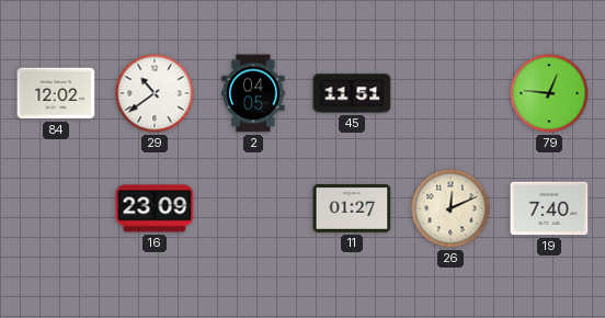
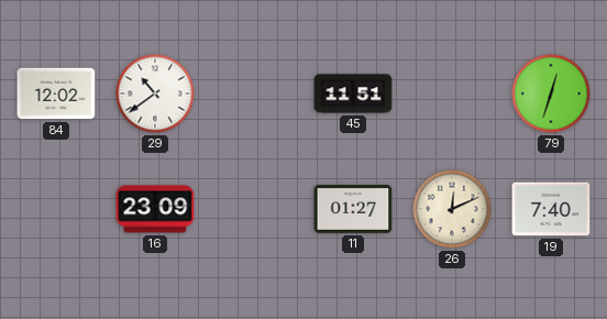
2: 04:05 -> none
79: 12:46 -> 12:33
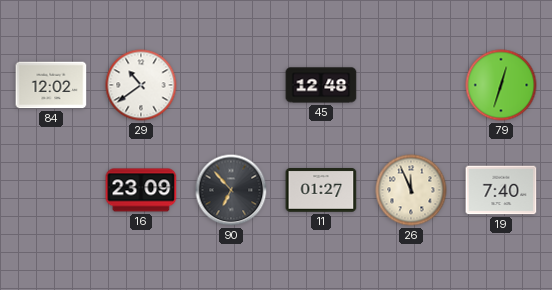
45: 11:51 -> 12:48
90: none -> 6:53
26: 12:11 -> 11:56
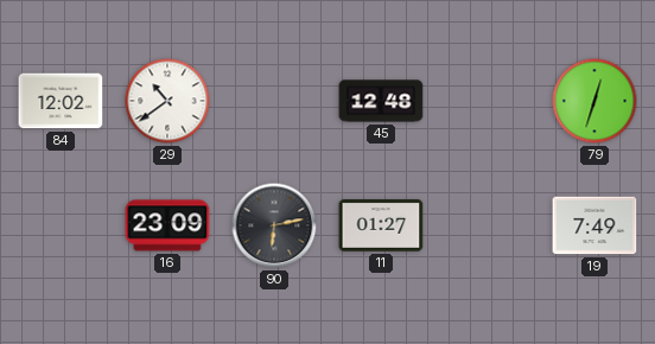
90: 6:53 -> 6:13
26: 11:56 -> none
19: 7:40 -> 7:49
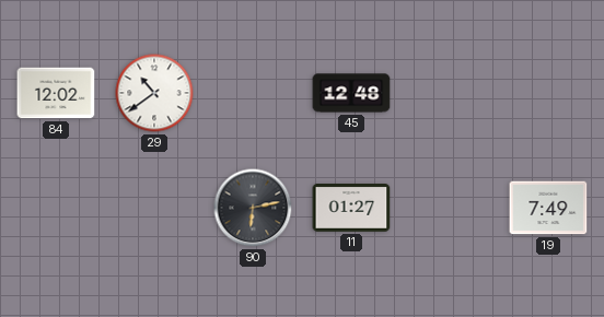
79: 12:33 -> none
16: 23:09 -> none
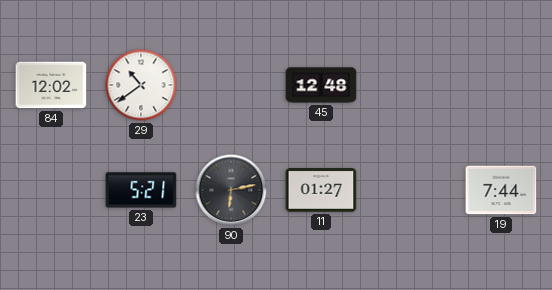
23: none -> 5:21
19: 7:49 -> 7:44
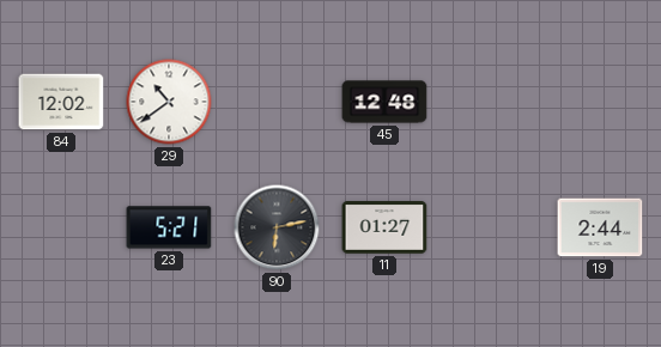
19: 7:44 -> 2:44
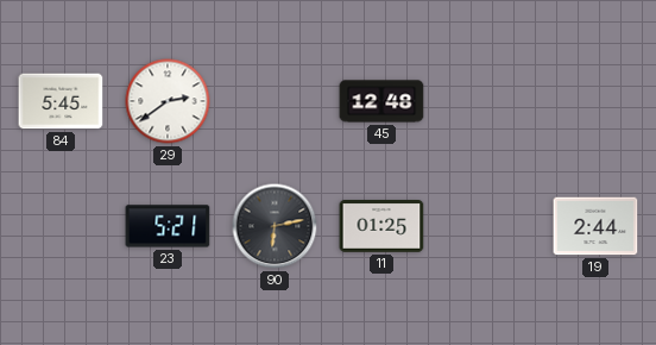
84: 12:02 -> 5:45
29: 10:39 -> 2:39
11: 01:27 -> 01:25
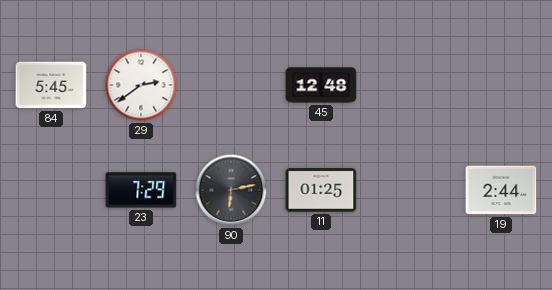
23: 5:21 -> 7:29
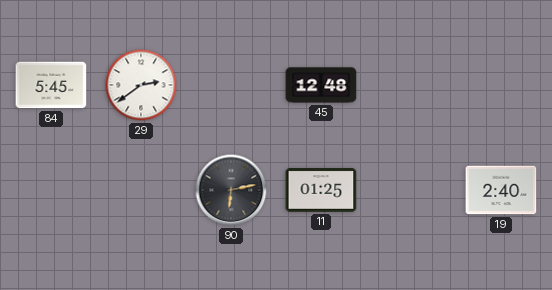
23: 7:29 -> none
19: 2:44 -> 2:40
